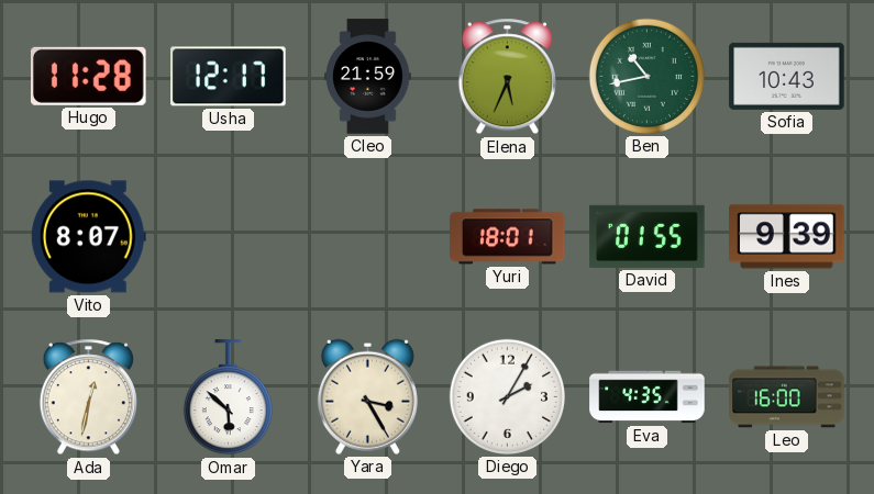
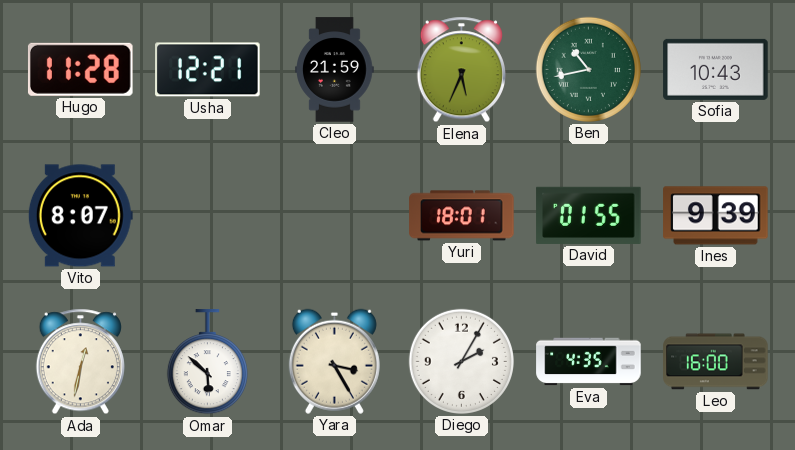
Usha: 12:17 -> 12:21
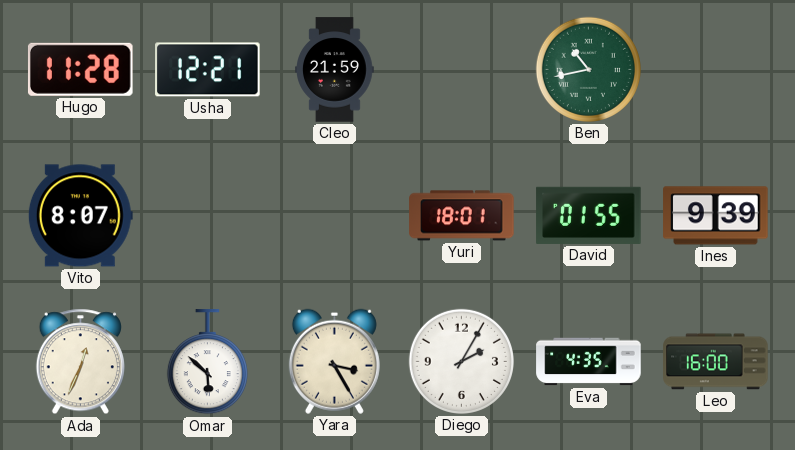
Elena: 5:34 -> none
Sofia: 10:43 -> none
Ada: 12:32 -> 12:34
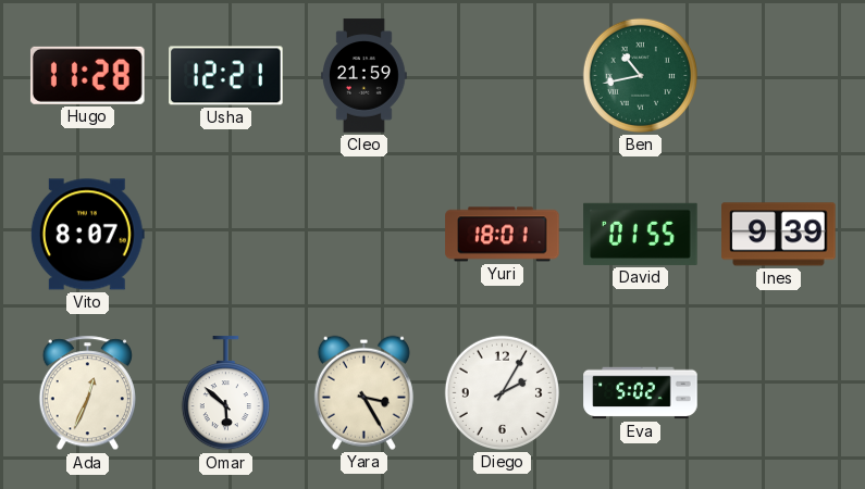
Eva: 4:35 -> 5:02
Leo: 16:00 -> none
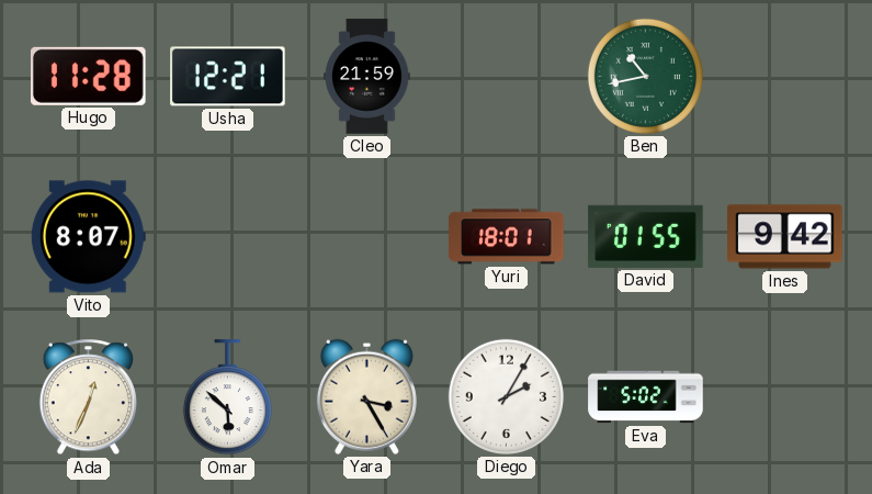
Ines: 9:39 -> 9:42
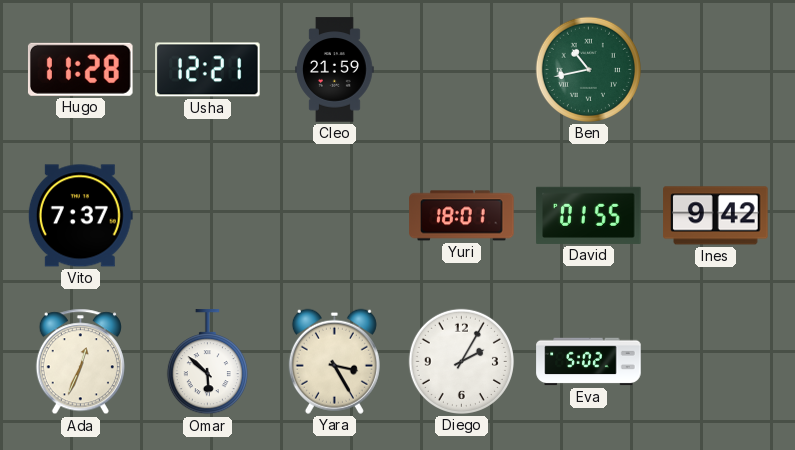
Vito: 8:07 -> 7:37
